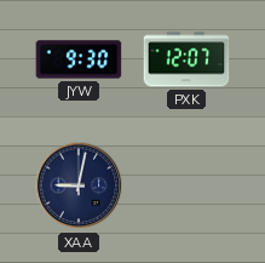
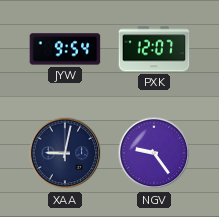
JYW: 9:30 -> 9:54
NGV: none -> 9:24
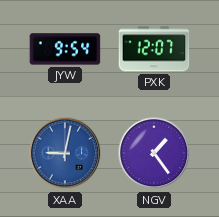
XAA dial: navy -> blue
NGV: 9:24 -> 1:24
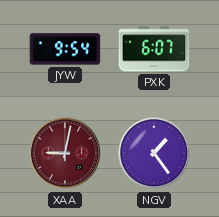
PXK: 12:07 -> 6:07
XAA dial: blue -> burgundy
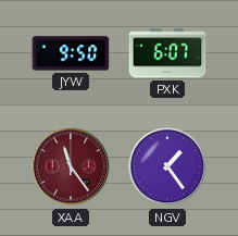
JYW: 9:54 -> 9:50
XAA: 9:02 -> 11:24
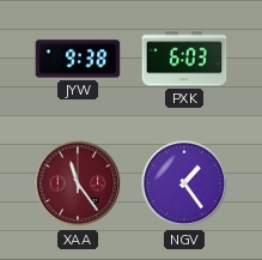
JYW: 9:50 -> 9:38
PXK: 6:07 -> 6:03
